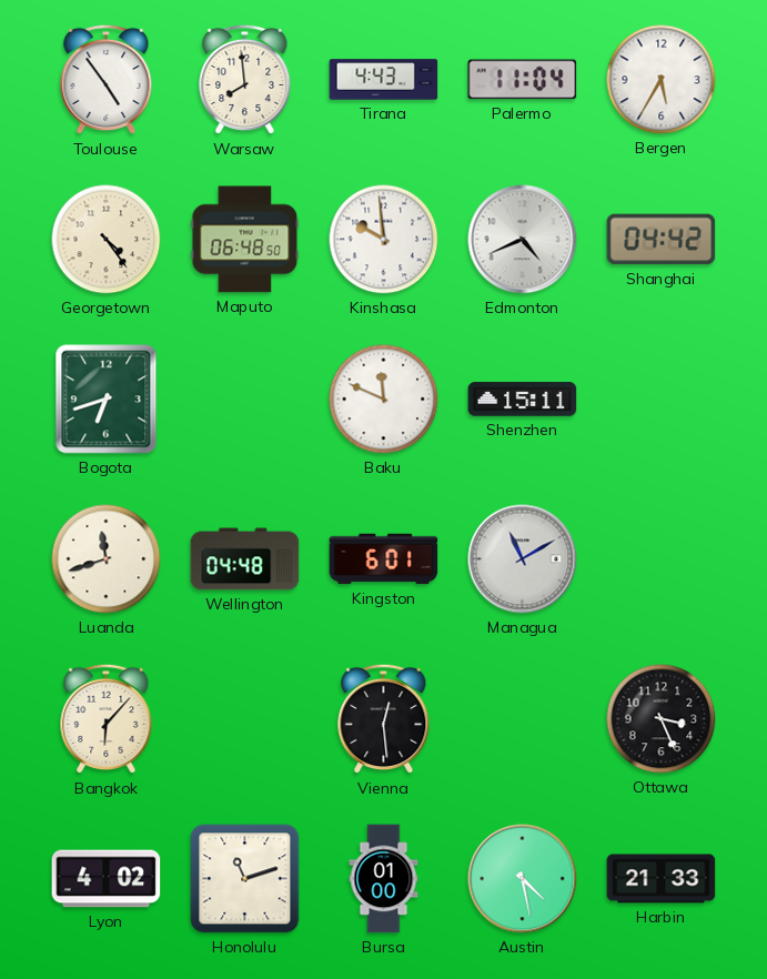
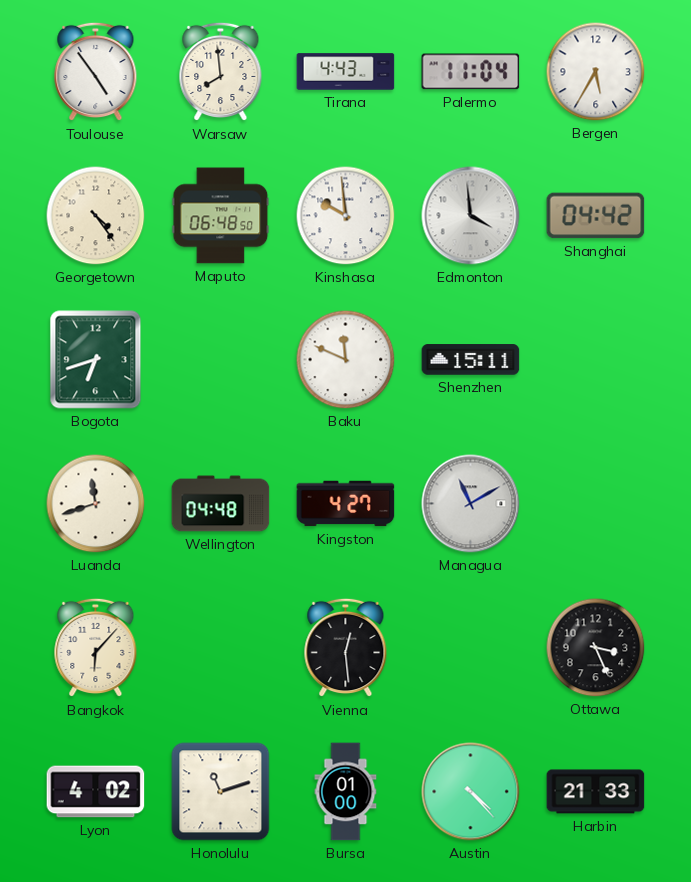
Edmonton: 4:41 -> 3:59
Kingston: 6:01 -> 4:27
Austin: 4:28 -> 4:23
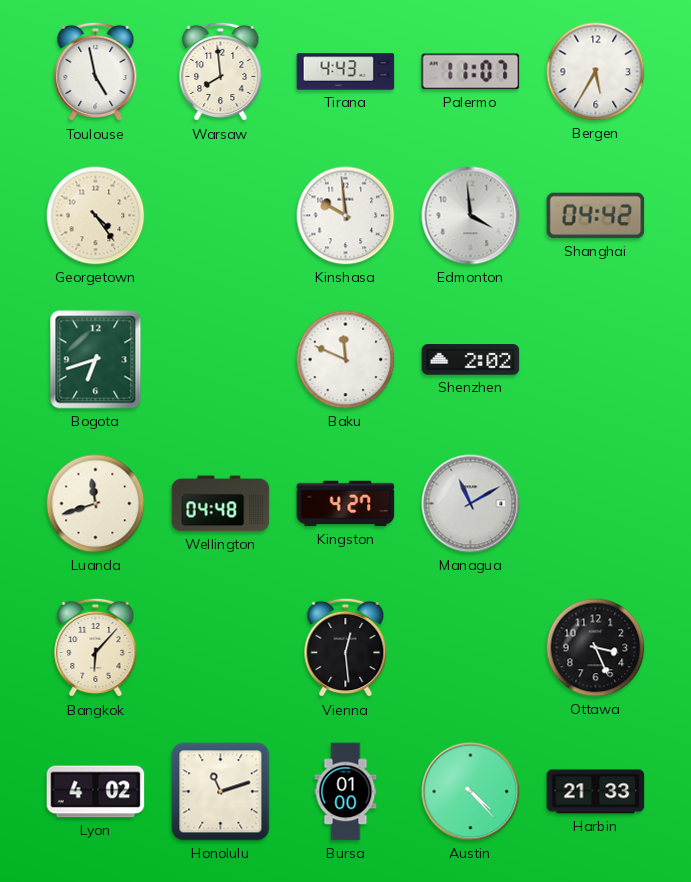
Toulouse: 4:54 -> 4:58
Palermo: 11:04 -> 11:07
Maputo: 06:48 -> none
Shenzhen: 15:11 -> 2:02
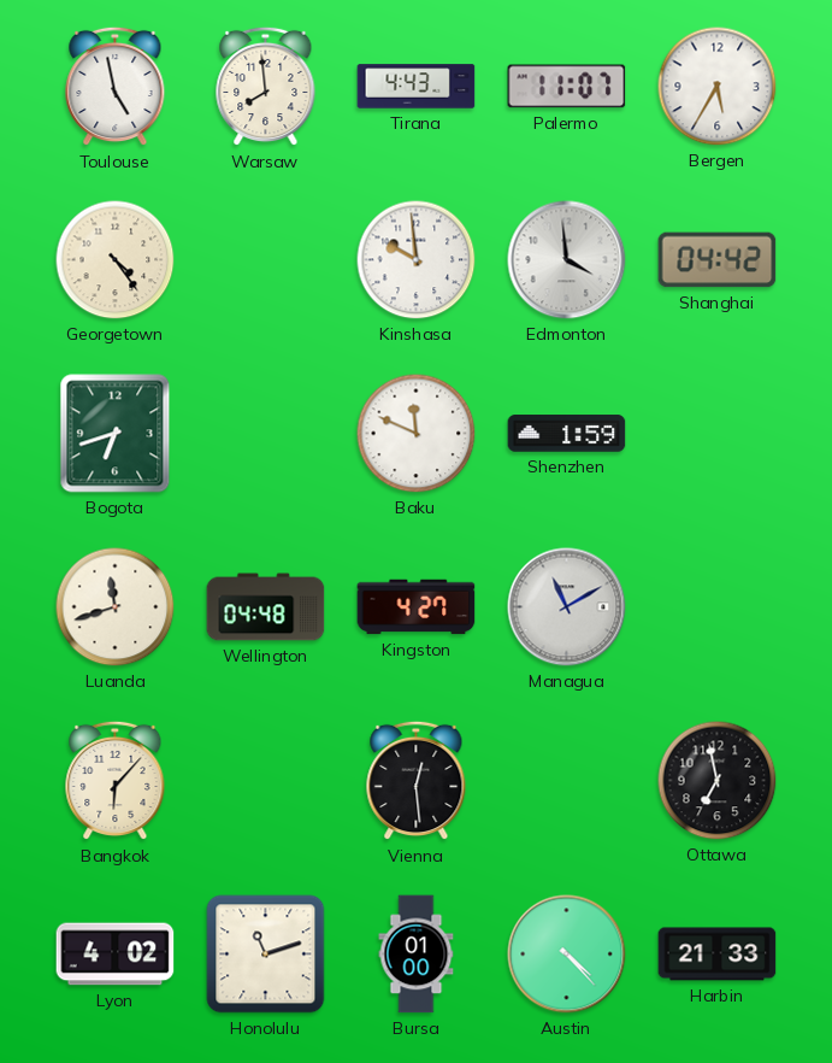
Shenzhen: 2:02 -> 1:59
Ottawa: 3:26 -> 6:58
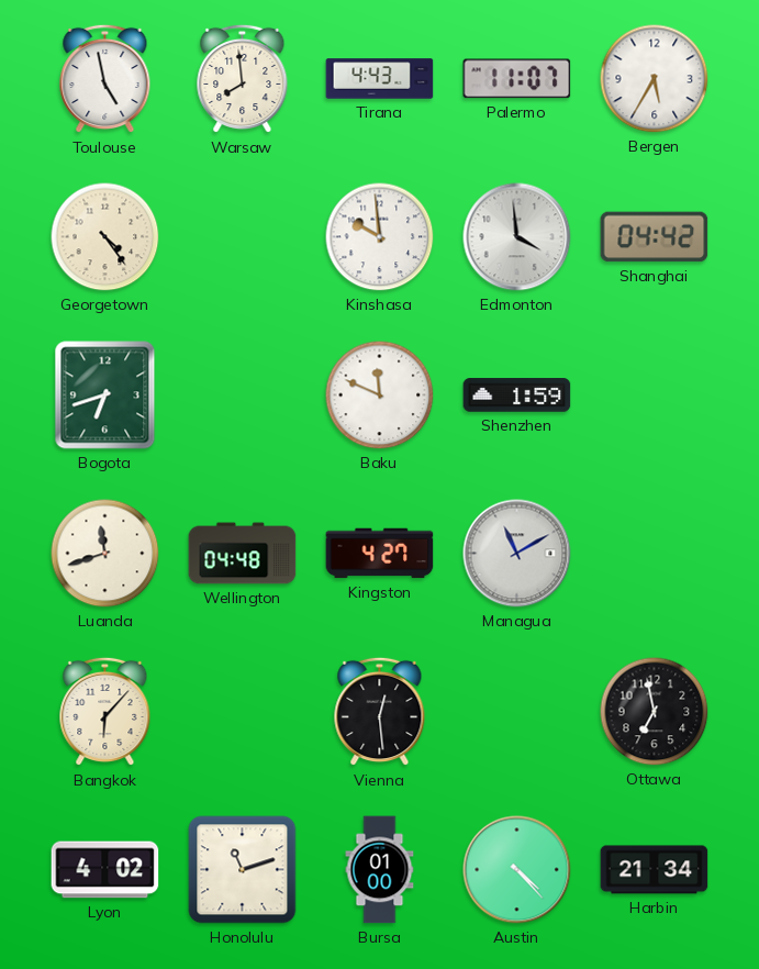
Harbin: 21:33 -> 21:34
